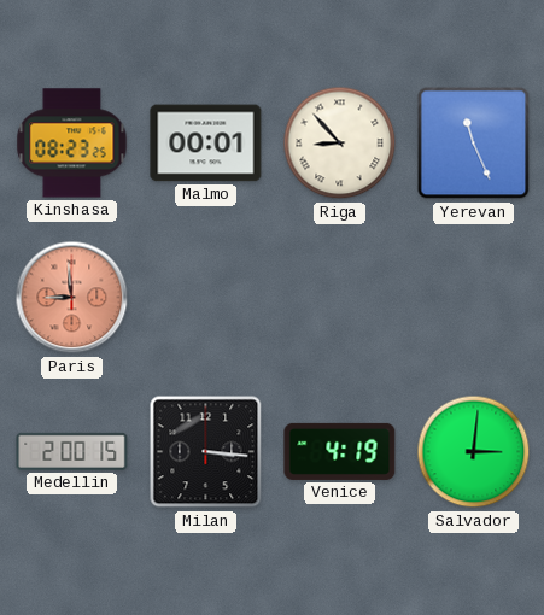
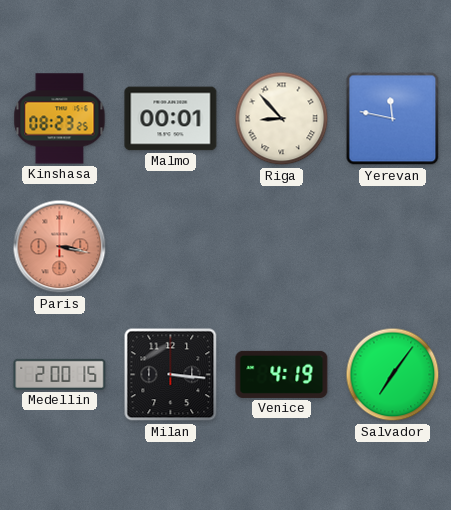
Yerevan: 11:26 -> 11:47
Paris: 8:59 -> 3:17
Salvador: 3:01 -> 7:06
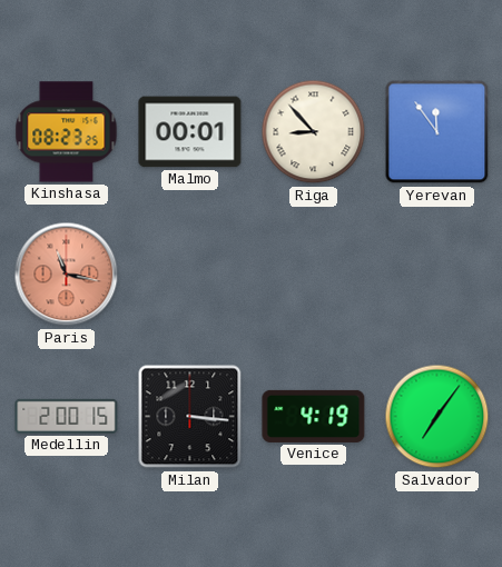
Yerevan: 11:47 -> 11:54
Paris: 3:17 -> 11:17
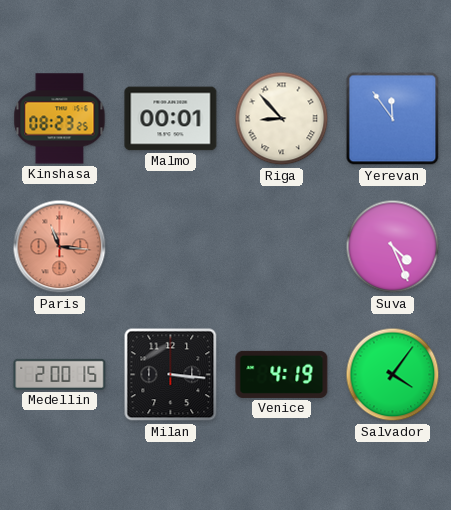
Paris: 11:17 -> 11:16
Suva: none -> 4:26
Salvador: 7:06 -> 4:06
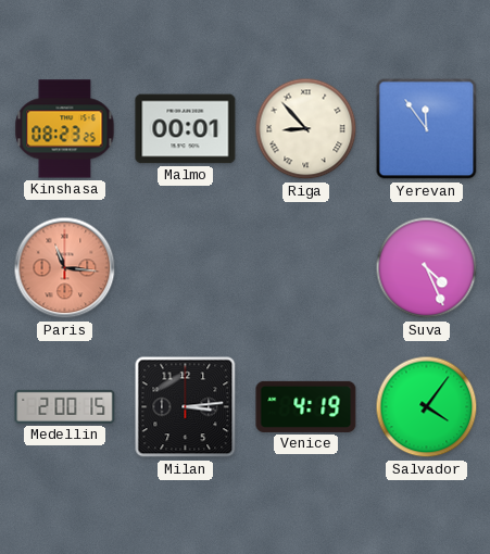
Milan: 3:16 -> 3:14
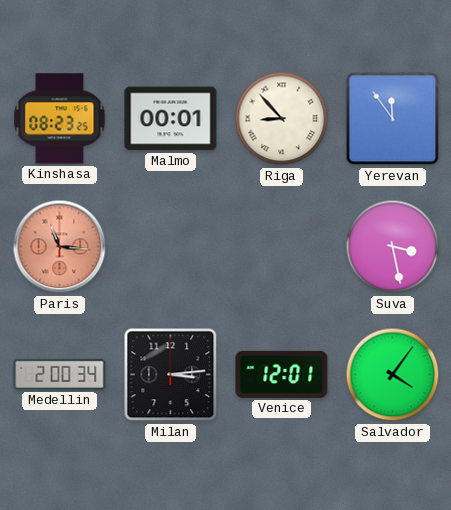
Suva: 4:26 -> 3:28
Medellin: 2:00:15 -> 2:00:34
Venice: 4:19 -> 12:01
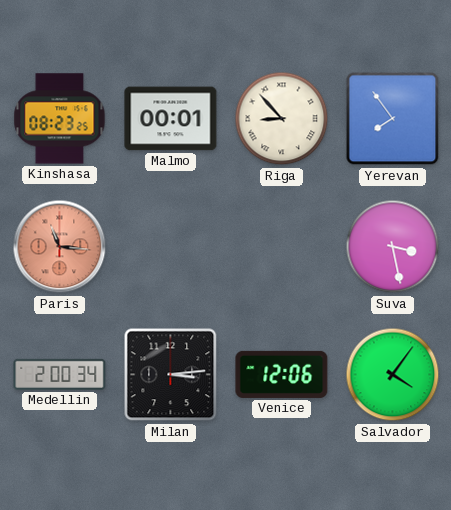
Yerevan: 11:54 -> 7:54
Venice: 12:01 -> 12:06
